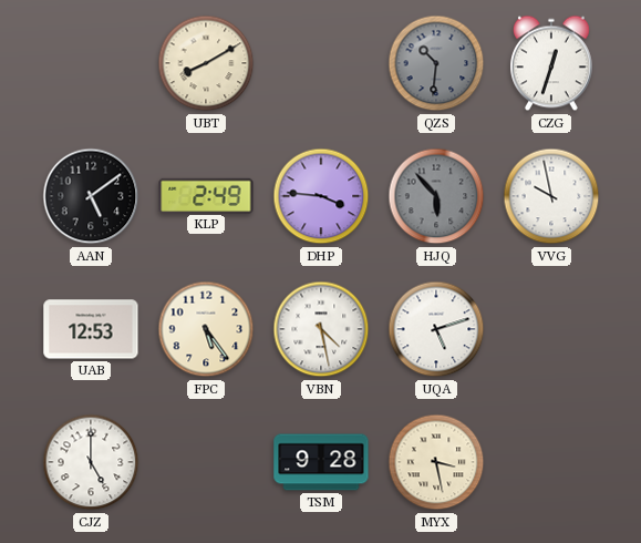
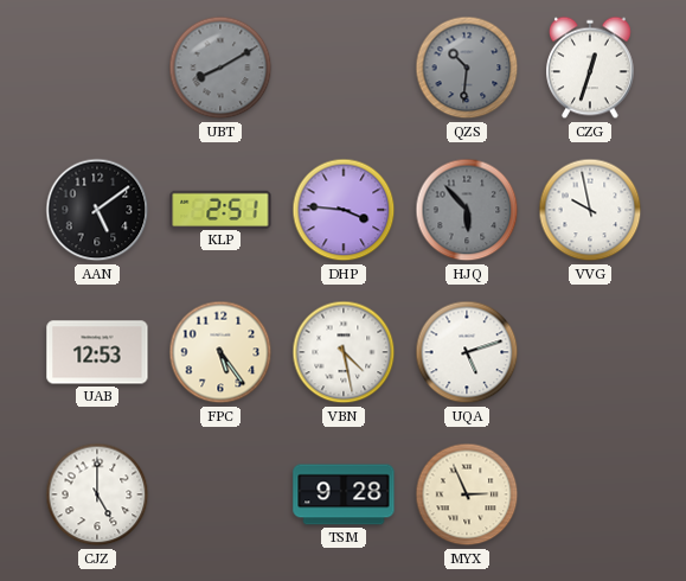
UBT dial: cream -> grey
KLP: 2:49 -> 2:51
MYX: 3:28 -> 2:56
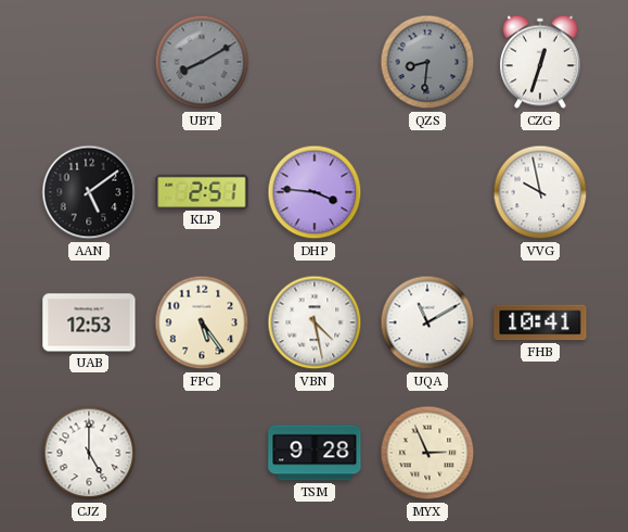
QZS: 10:31 -> 8:31
HJQ: 5:53 -> none
UQA: 5:12 -> 11:10
FHB: none -> 10:41
